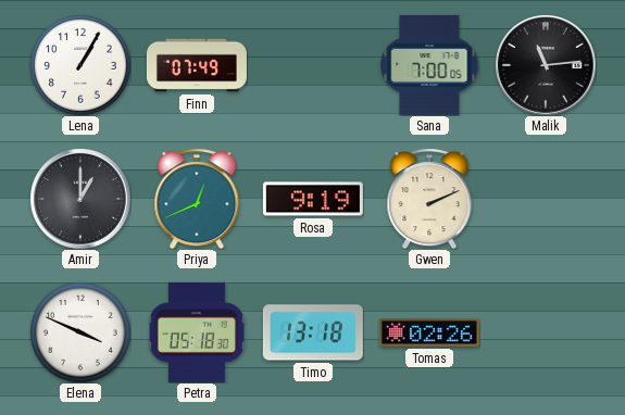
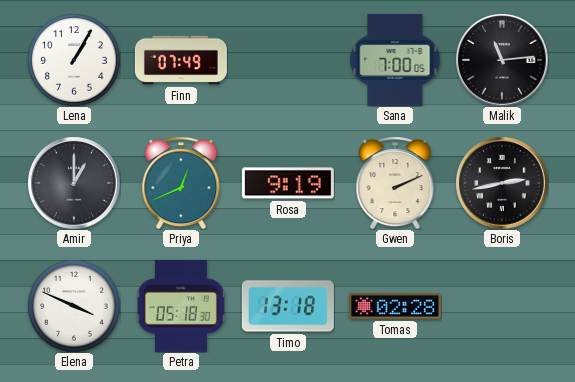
Boris: none -> 2:43
Tomas: 02:26 -> 02:28
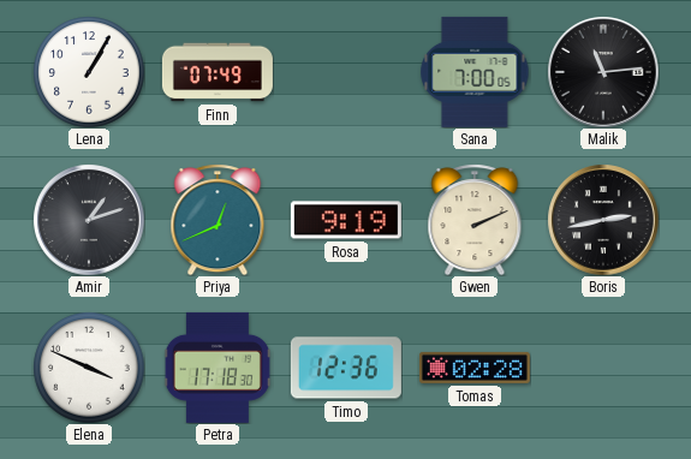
Amir: 1:00 -> 1:12
Petra: 05:18 -> 17:18
Timo: 13:18 -> 12:36
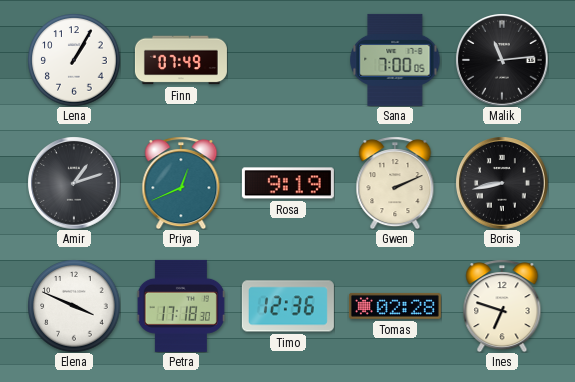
Boris: 2:43 -> 8:43
Ines: none -> 6:48
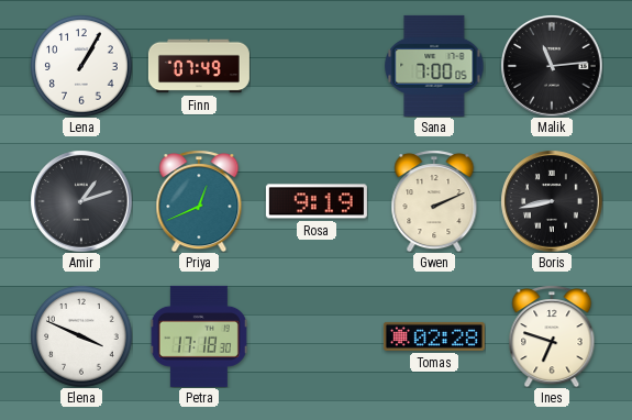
Timo: 12:36 -> none
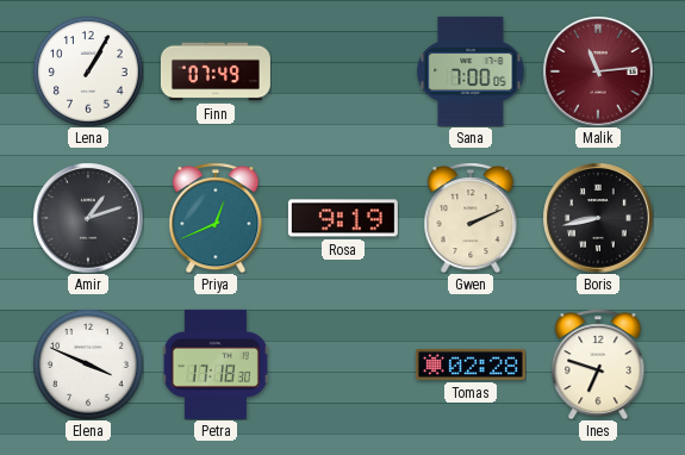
Malik dial: black -> burgundy
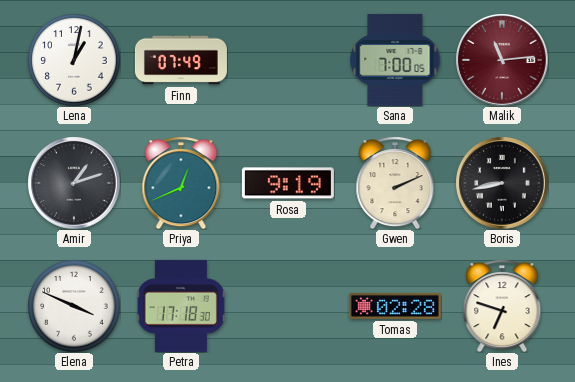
Lena: 1:05 -> 1:02
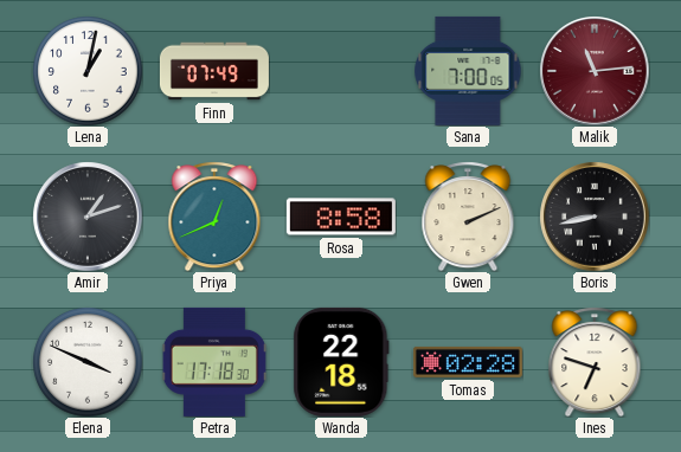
Rosa: 9:19 -> 8:58
Wanda: none -> 22:18
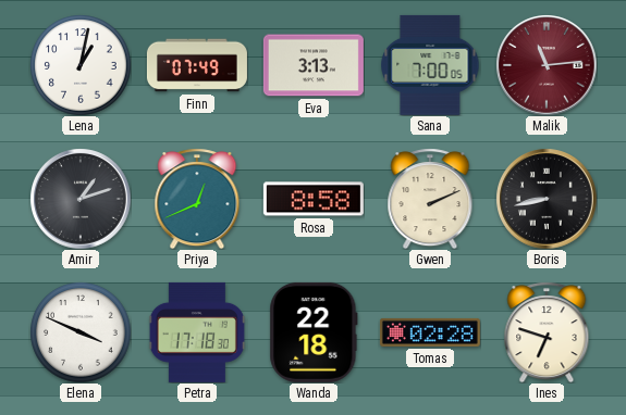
Eva: none -> 3:13
